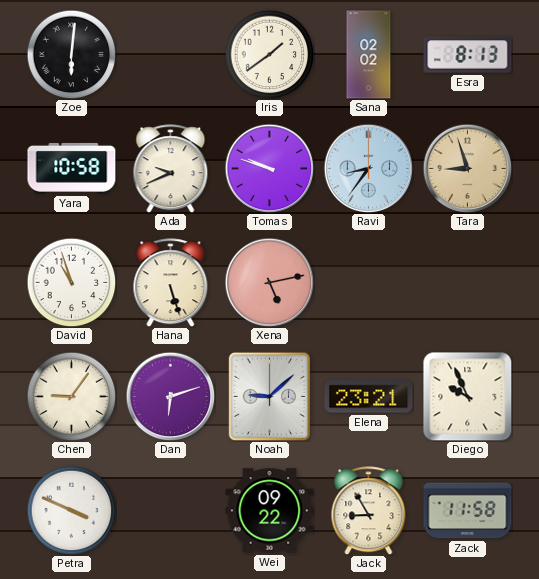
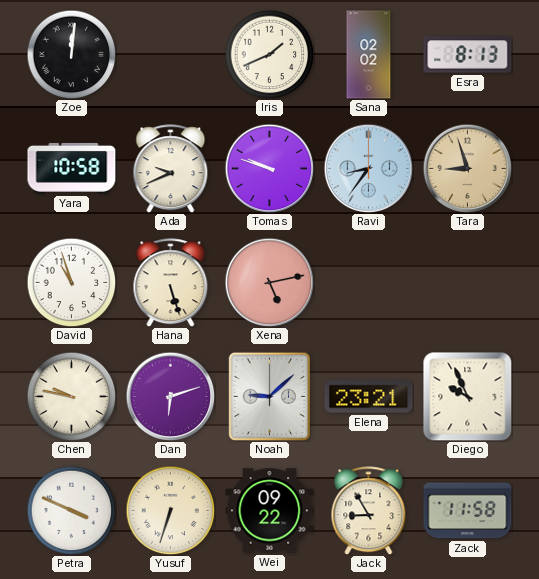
Zoe: 6:01 -> 12:01
Iris: 1:39 -> 1:41
Chen: 9:06 -> 9:47
Yusuf: none -> 6:33
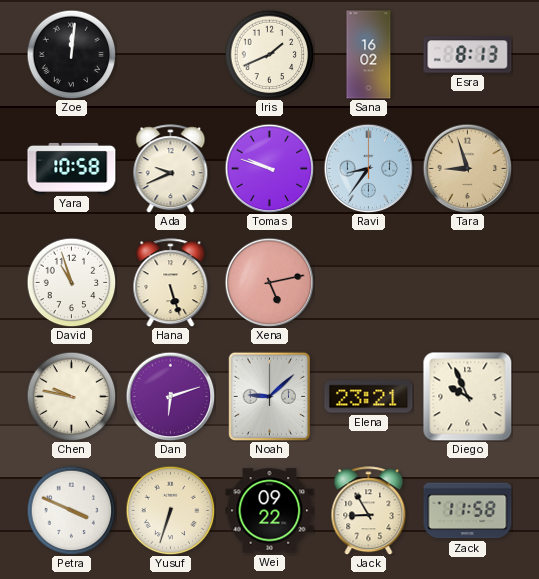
Sana: 02:02 -> 16:02
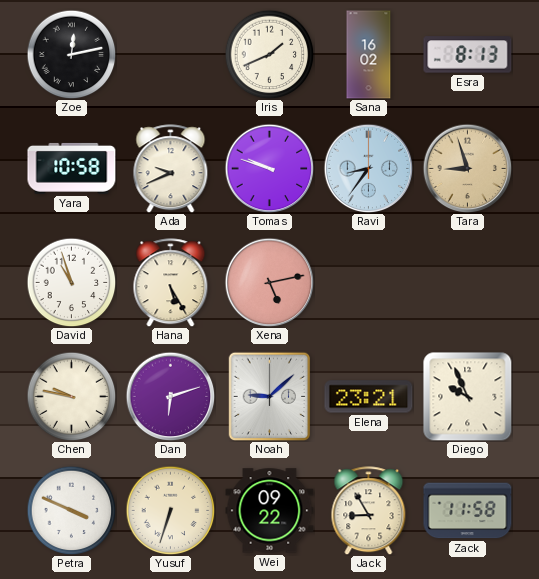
Zoe: 12:01 -> 12:13
Hana: 5:27 -> 5:25
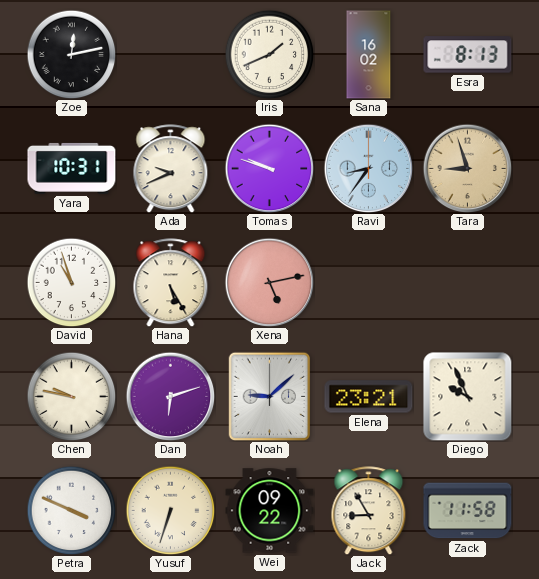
Yara: 10:58 -> 10:31
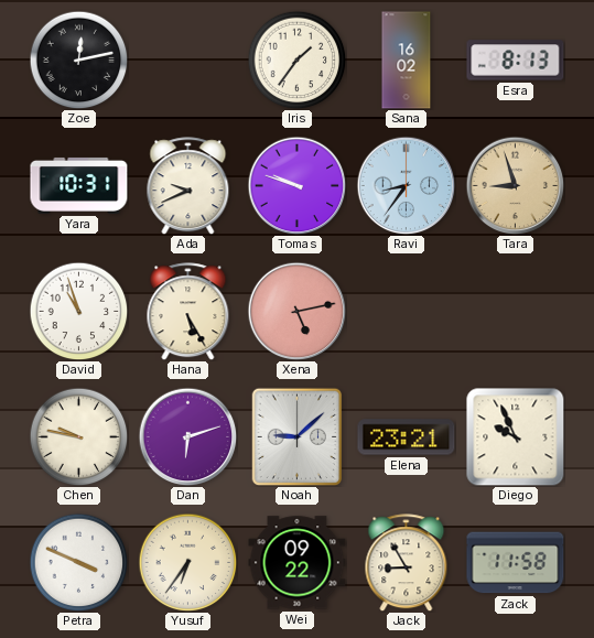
Iris: 1:41 -> 1:36
Yusuf: 6:33 -> 6:36
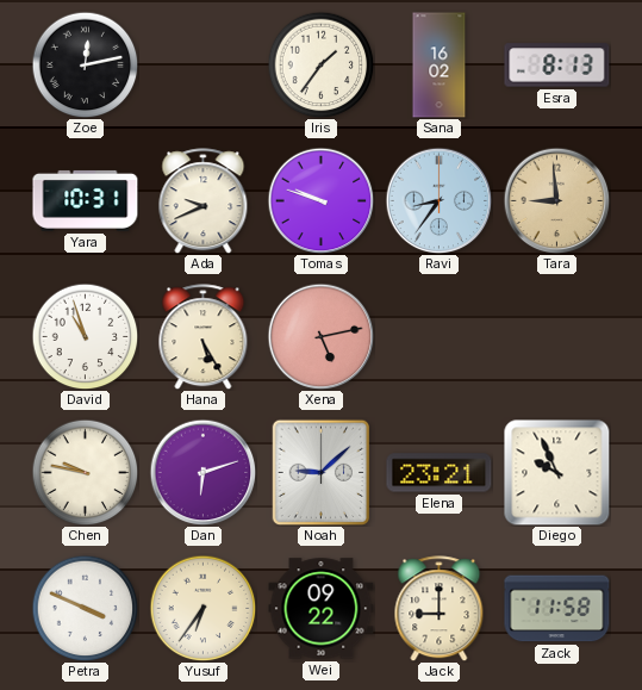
Tara: 8:57 -> 8:59
Jack: 8:55 -> 9:00
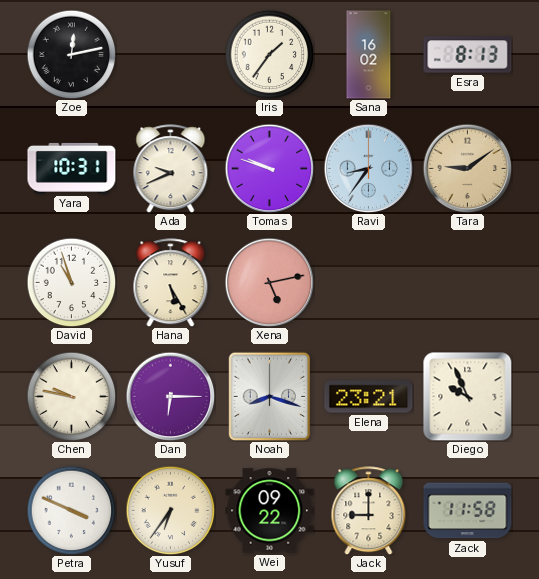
Tara: 8:59 -> 9:09
Dan: 6:12 -> 6:15
Noah: 9:08 -> 8:18
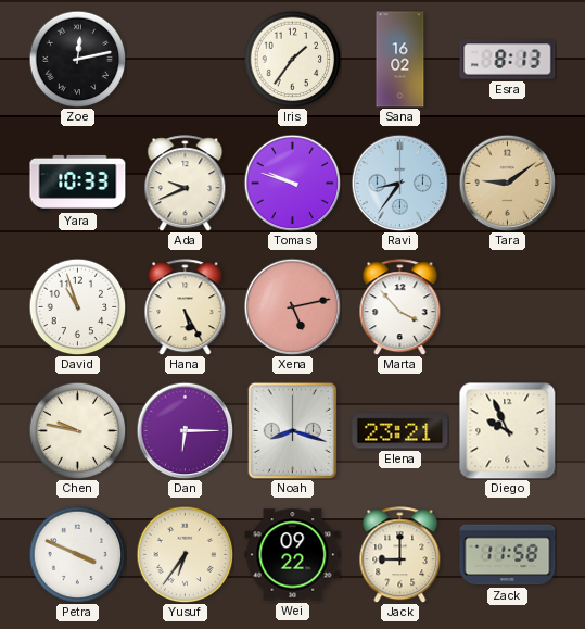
Yara: 10:31 -> 10:33
Marta: none -> 3:53
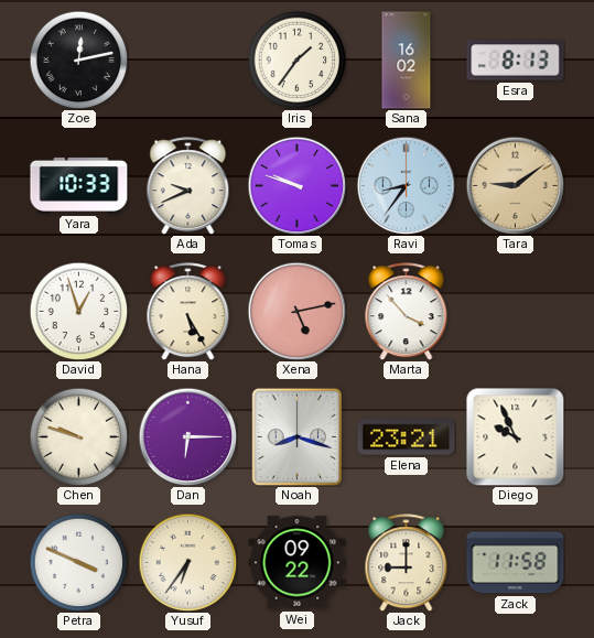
David: 10:57 -> 12:57
Chen: 9:47 -> 9:48
